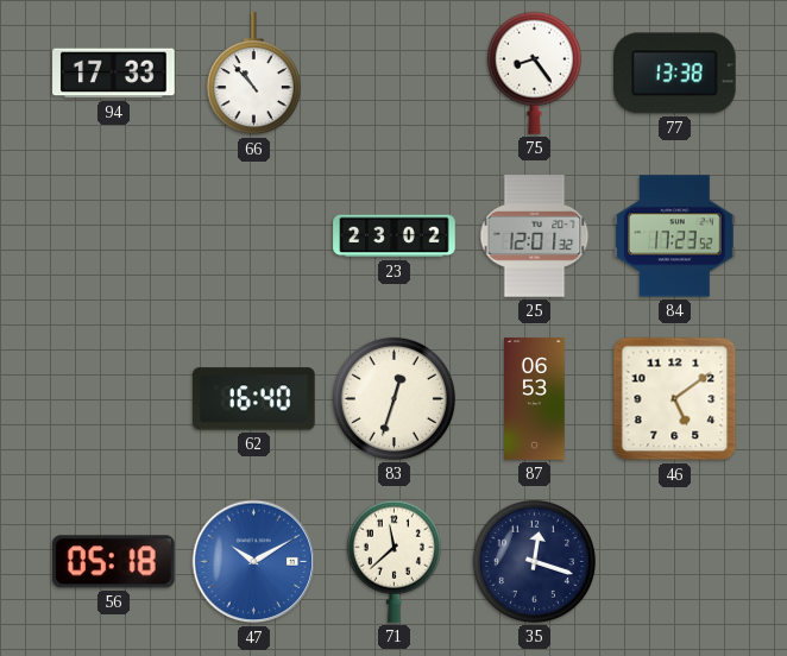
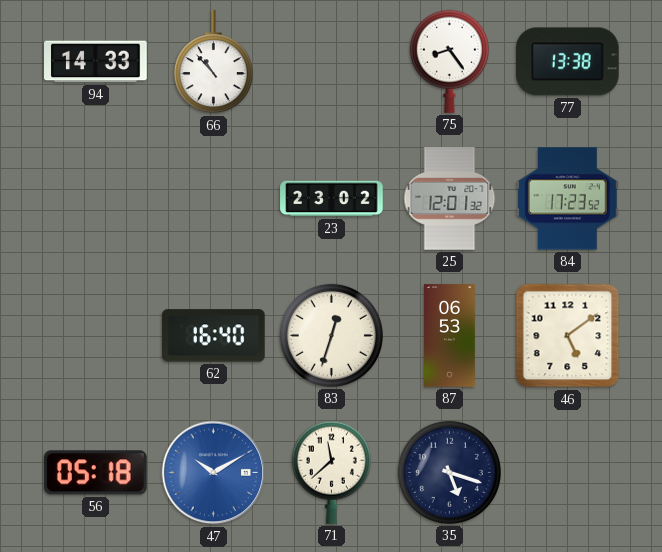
94: 17:33 -> 14:33
35: 12:18 -> 5:18
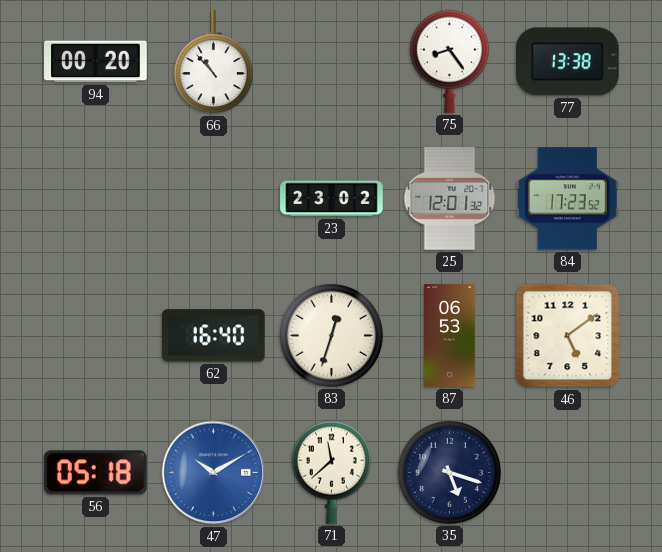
94: 14:33 -> 00:20
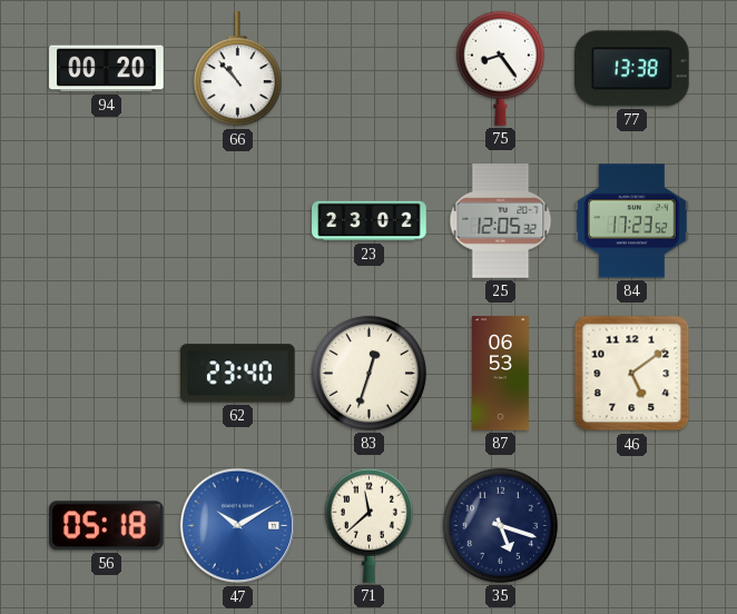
25: 12:01 -> 12:05
62: 16:40 -> 23:40
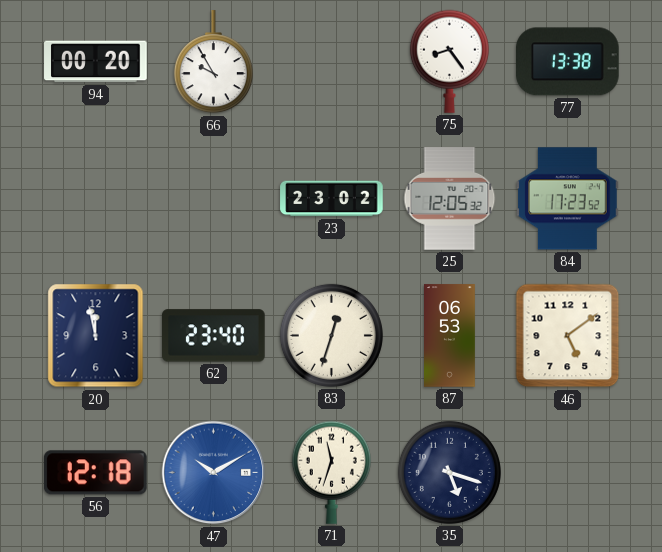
66: 10:53 -> 9:55
20: none -> 11:58
56: 05:18 -> 12:18
71: 11:38 -> 11:33
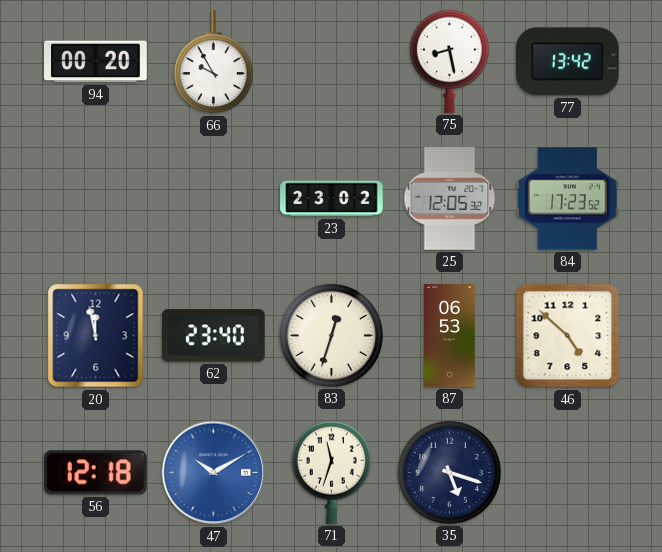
75: 8:24 -> 8:28
77: 13:38 -> 13:42
46: 5:09 -> 4:52
